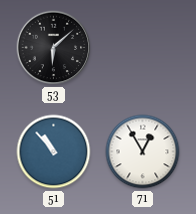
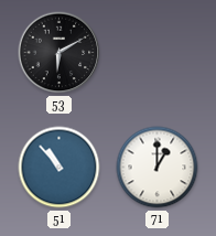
53: 6:08 -> 6:10
71: 12:55 -> 1:00
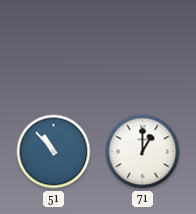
53: 6:10 -> none
